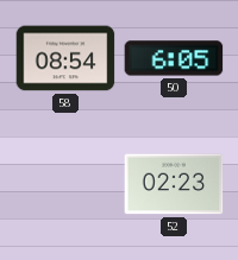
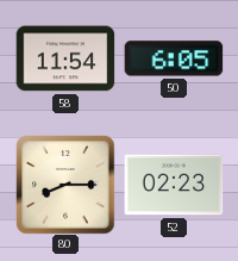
58: 08:54 -> 11:54
80: none -> 8:15
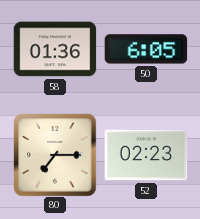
58: 11:54 -> 01:36
80: 8:15 -> 7:15
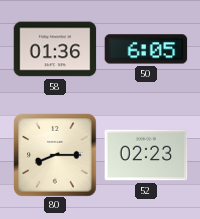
80: 7:15 -> 8:15
